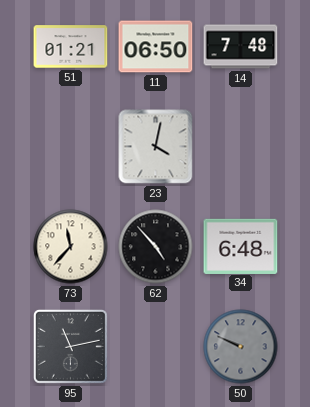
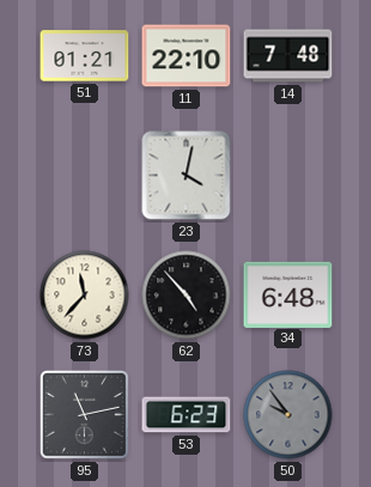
11: 06:50 -> 22:10
53: none -> 6:23
50: 9:49 -> 9:54
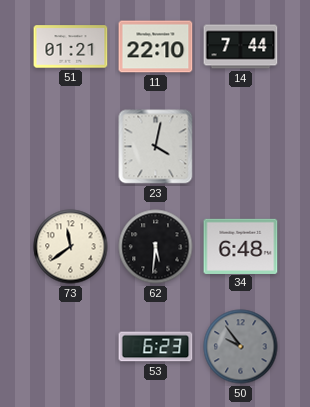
14: 7:48 -> 7:44
73: 11:37 -> 11:39
62: 4:53 -> 5:31
95: 11:13 -> none
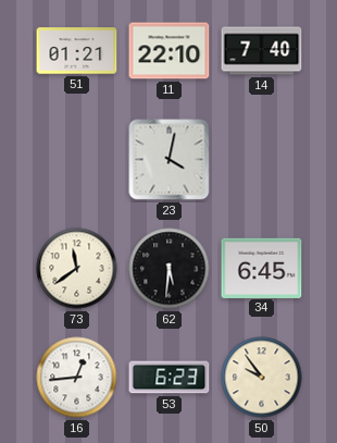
14: 7:44 -> 7:40
34: 6:48 -> 6:45
16: none -> 12:44
50 dial: grey -> cream
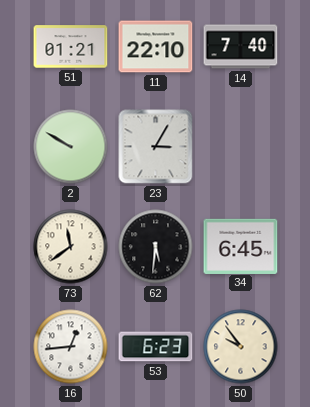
2: none -> 9:50
23: 4:02 -> 3:05
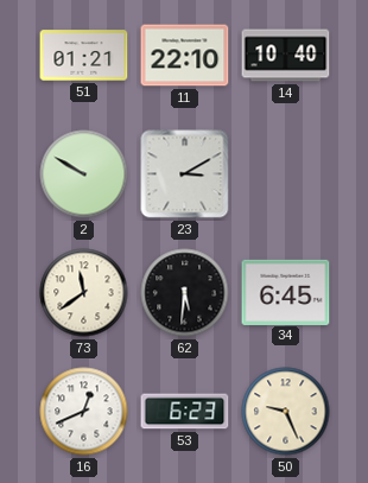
14: 7:40 -> 10:40
23: 3:05 -> 3:10
16: 12:44 -> 12:41
50: 9:54 -> 9:26
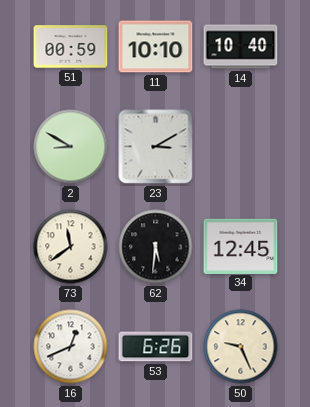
51: 01:21 -> 00:59
11: 22:10 -> 10:10
2: 9:50 -> 8:50
34: 6:45 -> 12:45
53: 6:23 -> 6:26
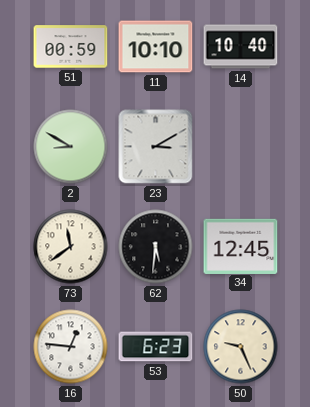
16: 12:41 -> 12:46
53: 6:26 -> 6:23
